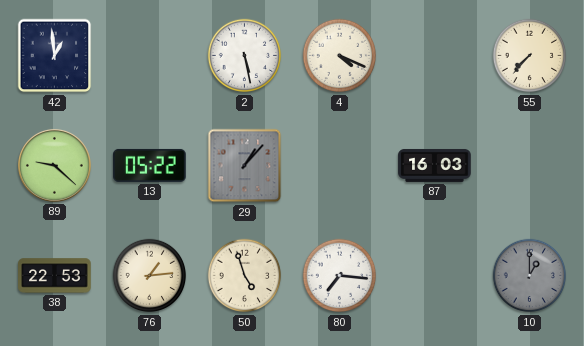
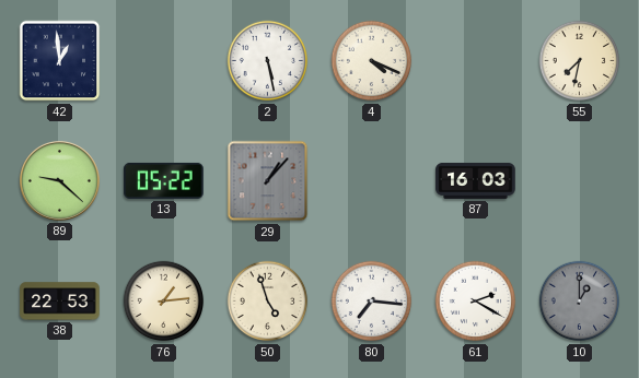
55: 7:37 -> 7:32
61: none -> 2:20
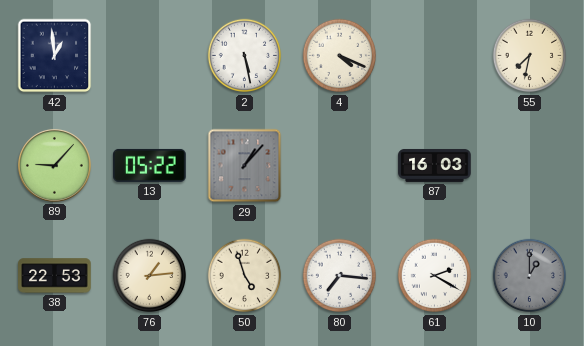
89: 9:22 -> 9:07
